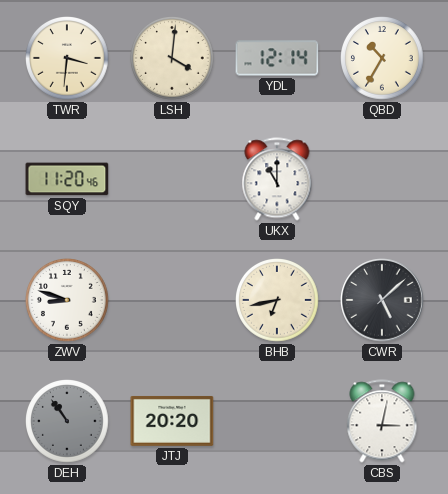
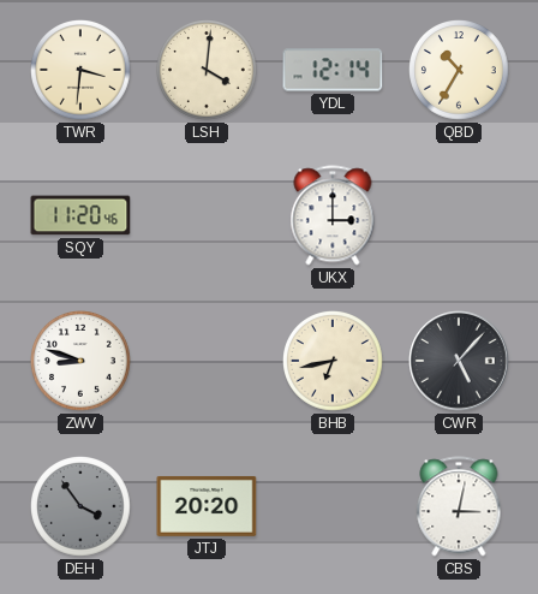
UKX: 11:00 -> 3:00
CWR: 5:08 -> 5:07
DEH: 10:54 -> 3:54
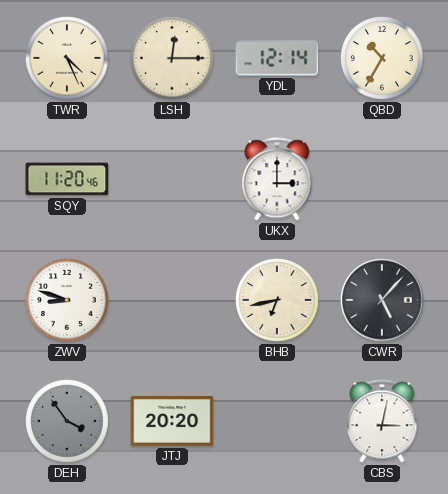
TWR: 3:31 -> 4:26
LSH: 4:01 -> 12:15
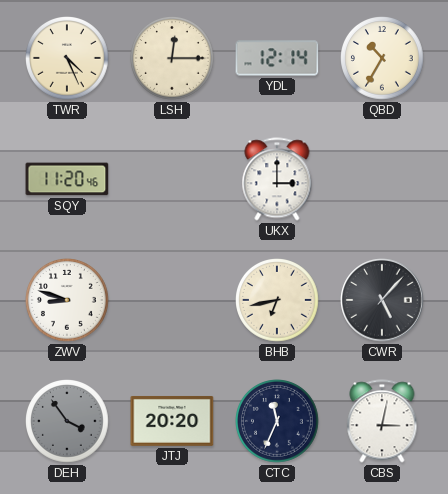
CTC: none -> 11:34
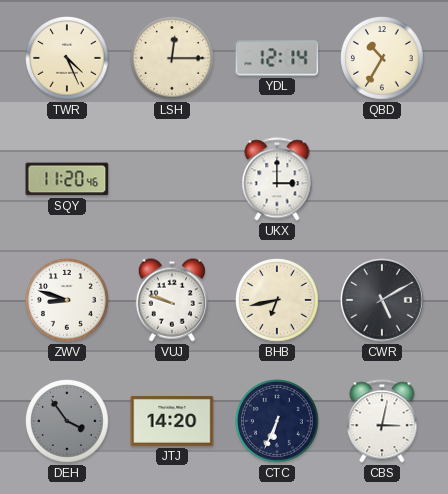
VUJ: none -> 9:48
CWR: 5:07 -> 5:10
JTJ: 20:20 -> 14:20
CTC: 11:34 -> 6:34
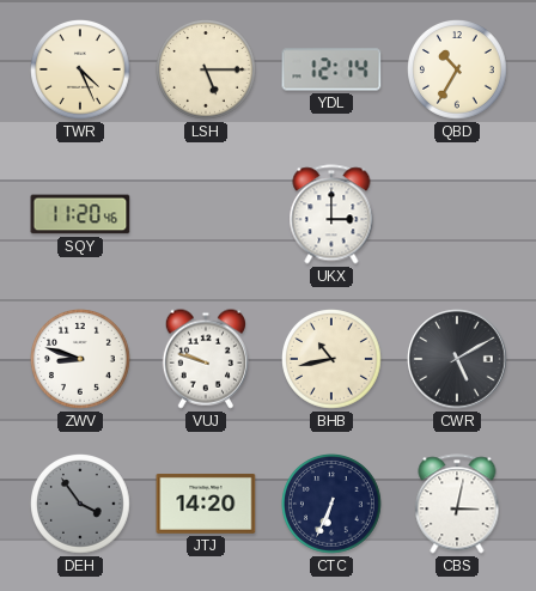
LSH: 12:15 -> 5:15
BHB: 6:43 -> 10:43
